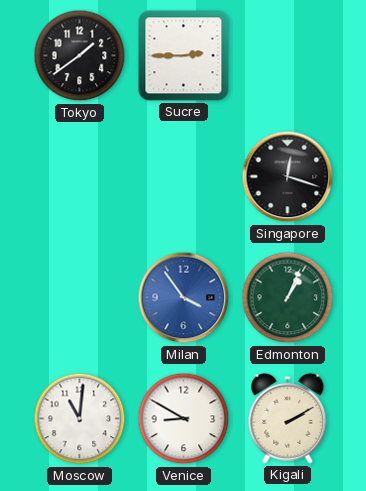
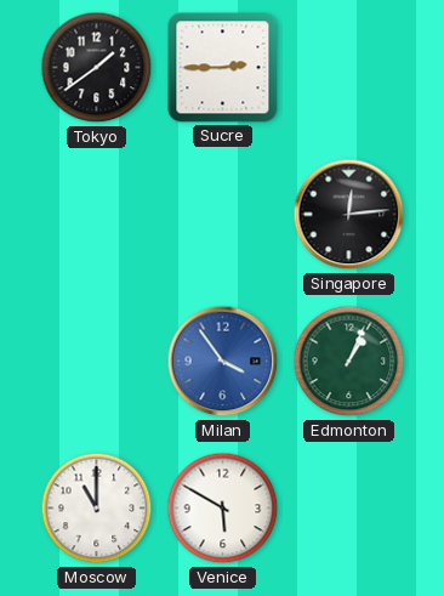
Singapore: 12:18 -> 12:14
Moscow: 11:01 -> 11:00
Venice: 8:50 -> 5:50
Kigali: 2:10 -> none
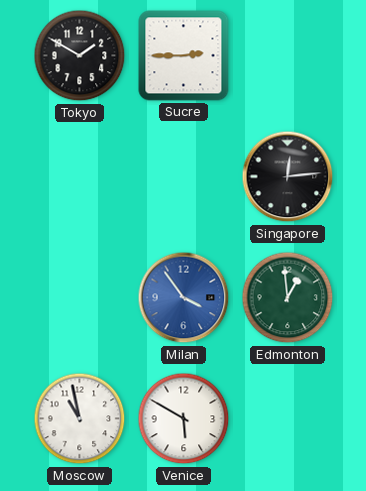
Tokyo: 1:39 -> 1:50
Edmonton: 1:04 -> 12:59
Moscow: 11:00 -> 10:58
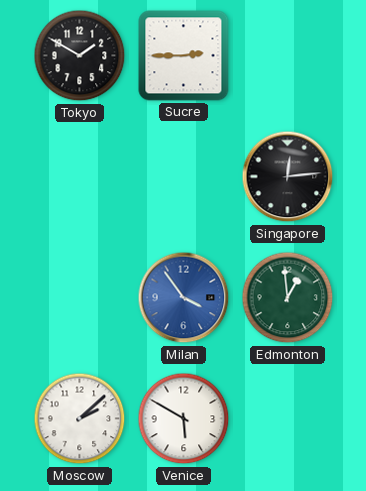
Moscow: 10:58 -> 2:08
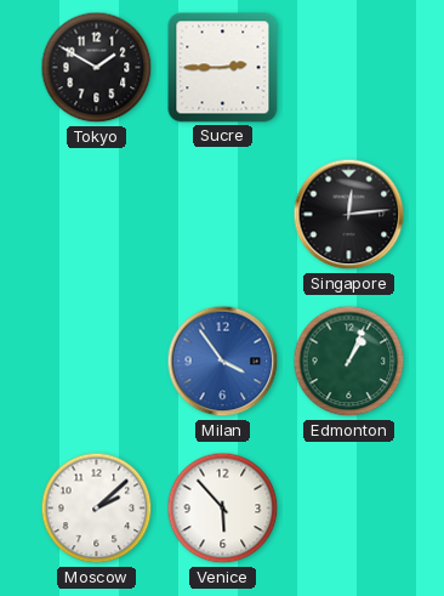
Edmonton: 12:59 -> 1:04
Venice: 5:50 -> 5:53
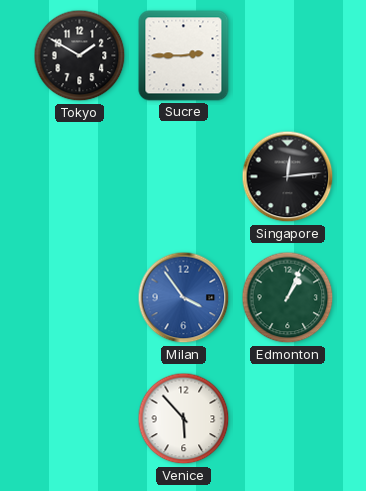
Moscow: 2:08 -> none
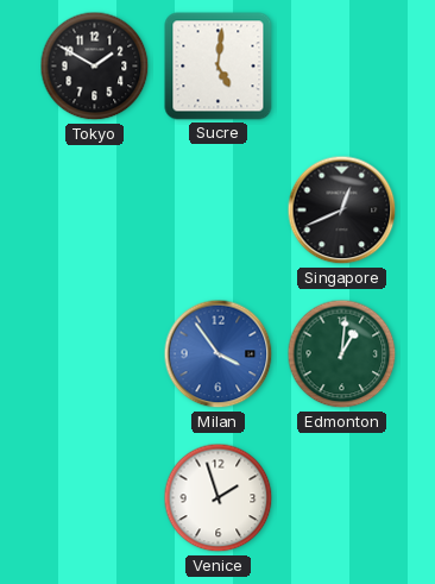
Sucre: 2:45 -> 5:01
Singapore: 12:14 -> 12:41
Edmonton: 1:04 -> 1:01
Venice: 5:53 -> 1:57
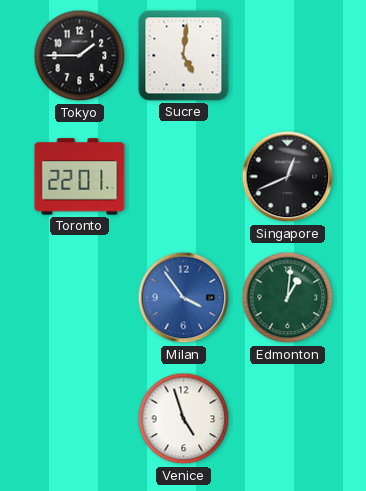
Tokyo: 1:50 -> 1:45
Toronto: none -> 22:01
Venice: 1:57 -> 4:57
